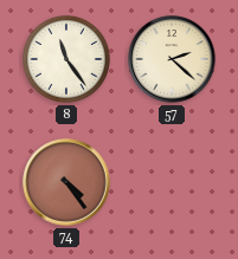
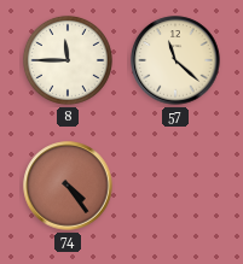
8: 11:24 -> 11:45
57: 2:22 -> 11:22
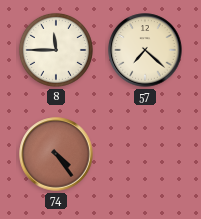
57: 11:22 -> 7:22
